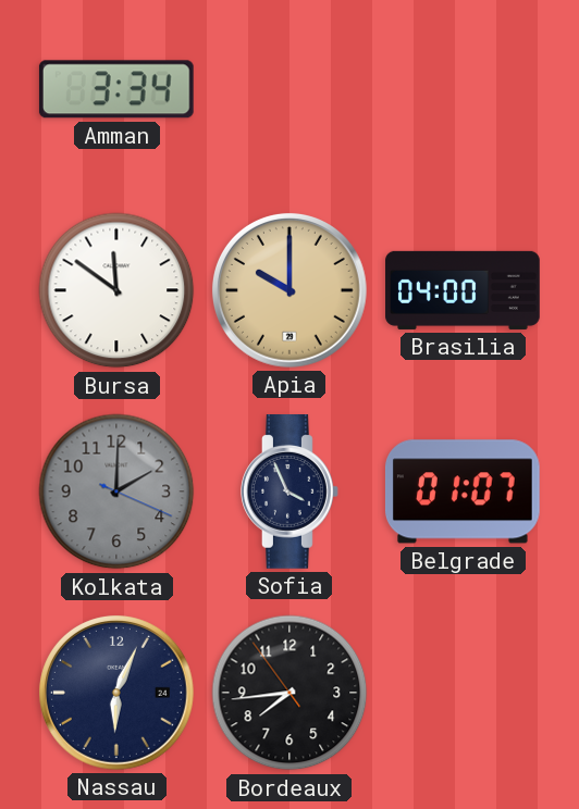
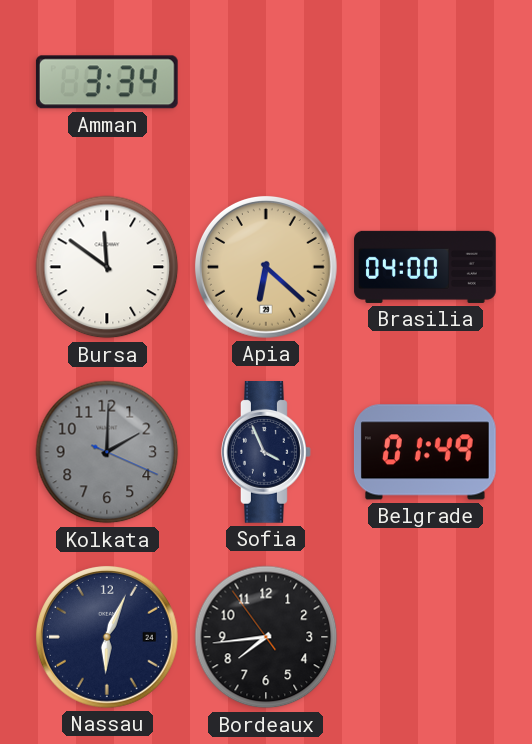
Apia: 10:00 -> 6:22
Belgrade: 01:07 -> 01:49
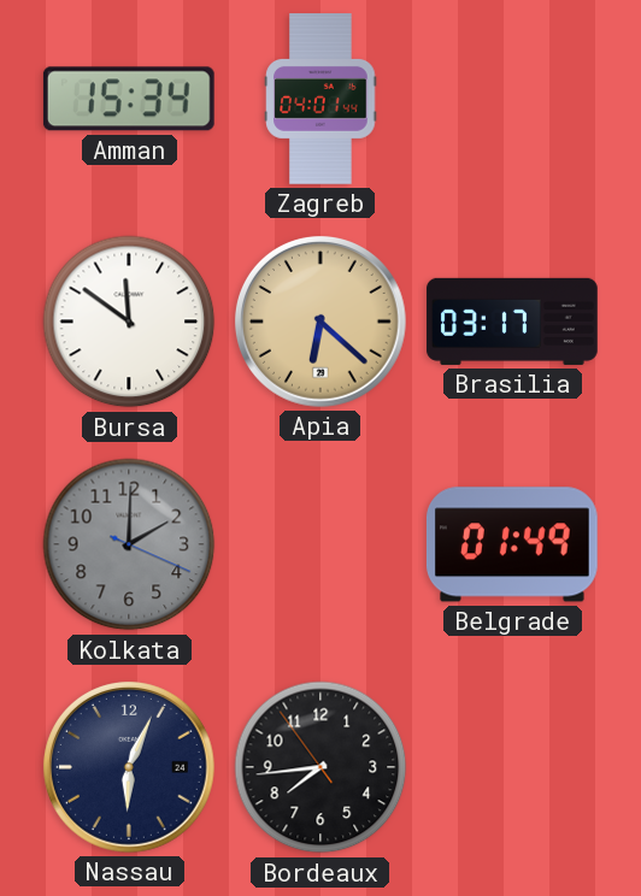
Amman: 3:34 -> 15:34
Zagreb: none -> 04:01
Brasilia: 04:00 -> 03:17
Sofia: 3:56 -> none
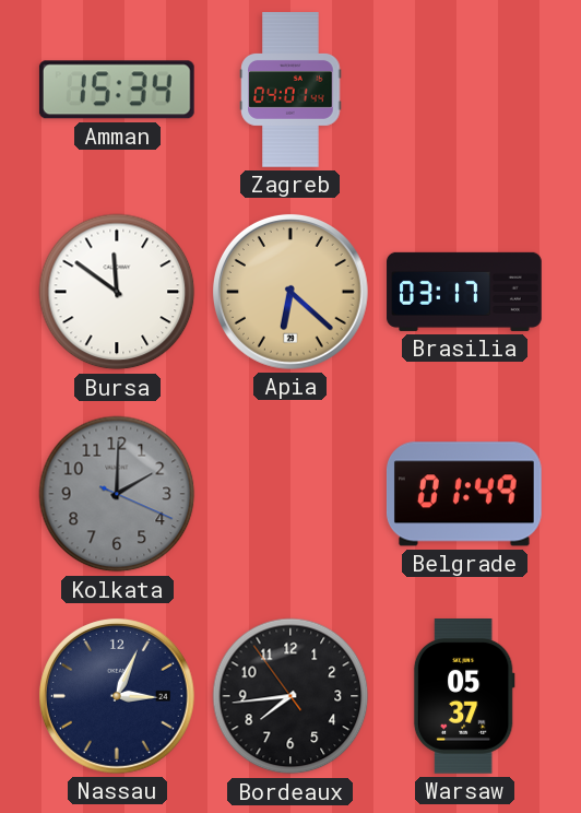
Nassau: 6:04 -> 3:04
Warsaw: none -> 05:37
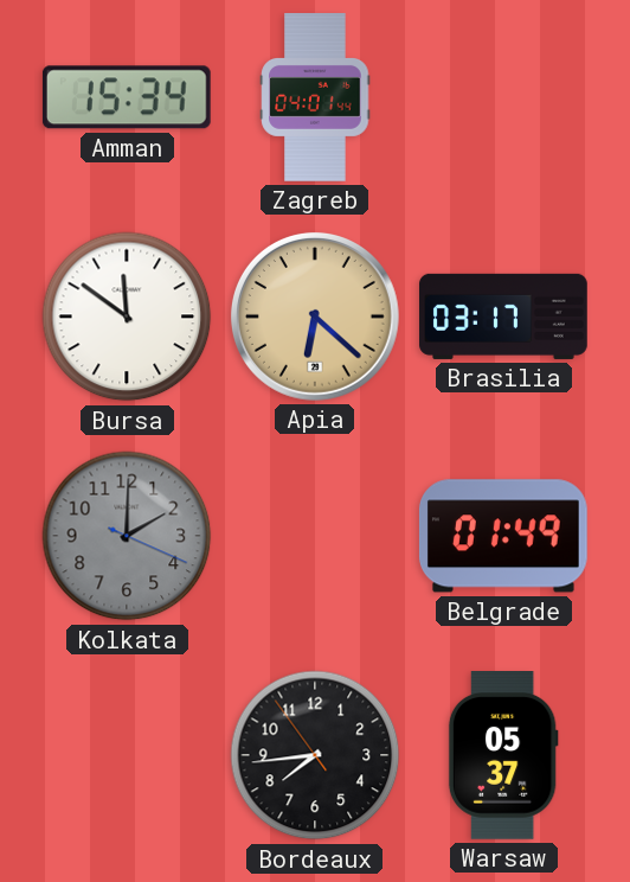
Nassau: 3:04 -> none
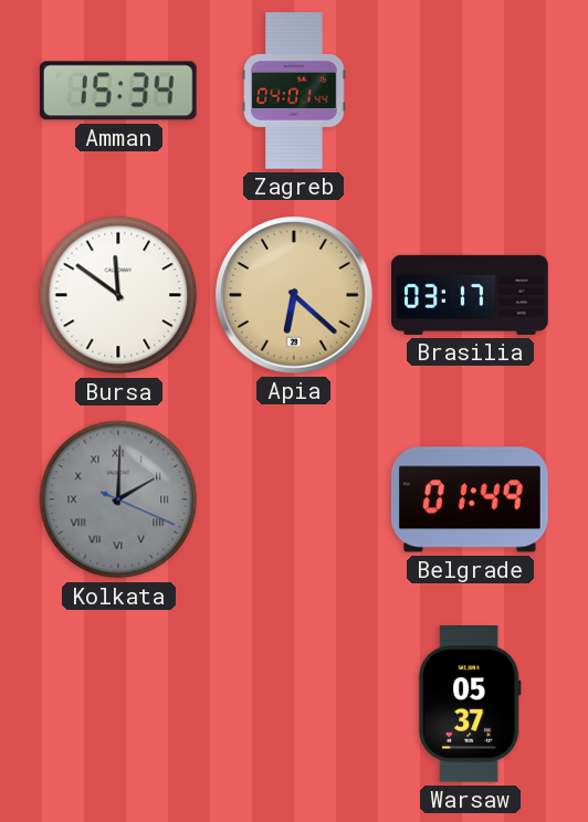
Kolkata numerals: Arabic -> Roman
Bordeaux: 7:43 -> none
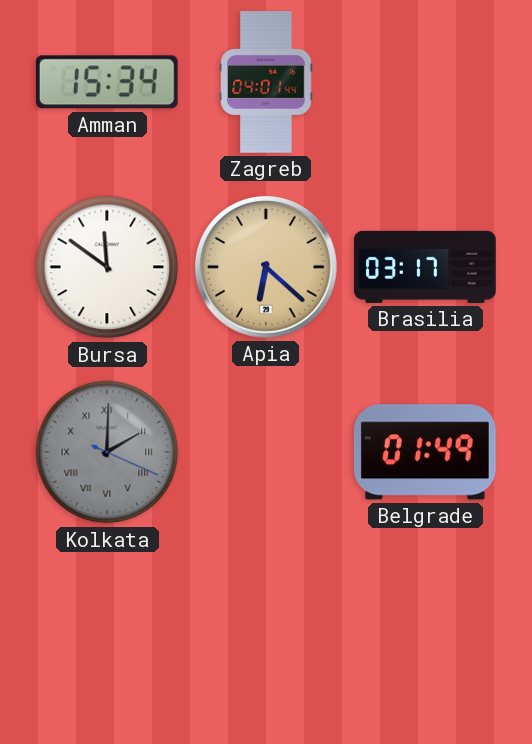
Warsaw: 05:37 -> none
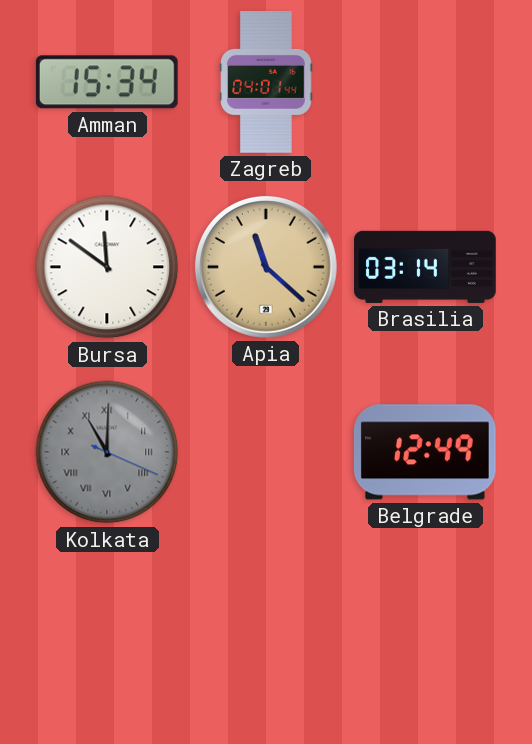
Apia: 6:22 -> 11:22
Brasilia: 03:17 -> 03:14
Kolkata: 2:00 -> 11:00
Belgrade: 01:49 -> 12:49
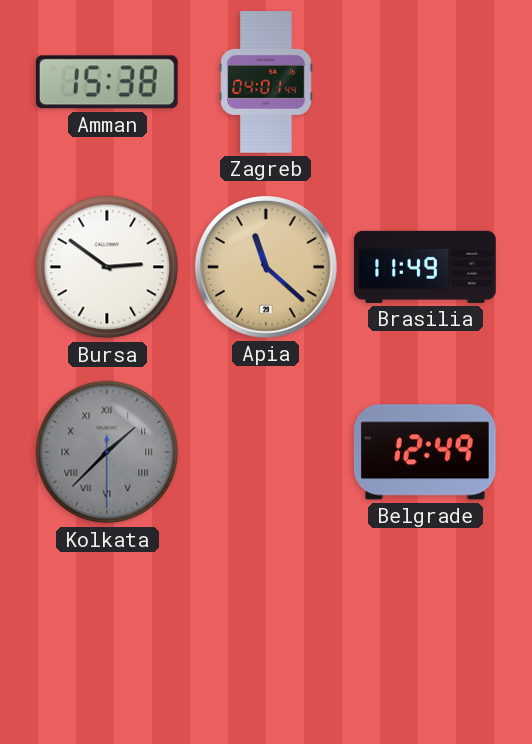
Amman: 15:34 -> 15:38
Bursa: 11:51 -> 2:51
Brasilia: 03:14 -> 11:49
Kolkata: 11:00 -> 1:37
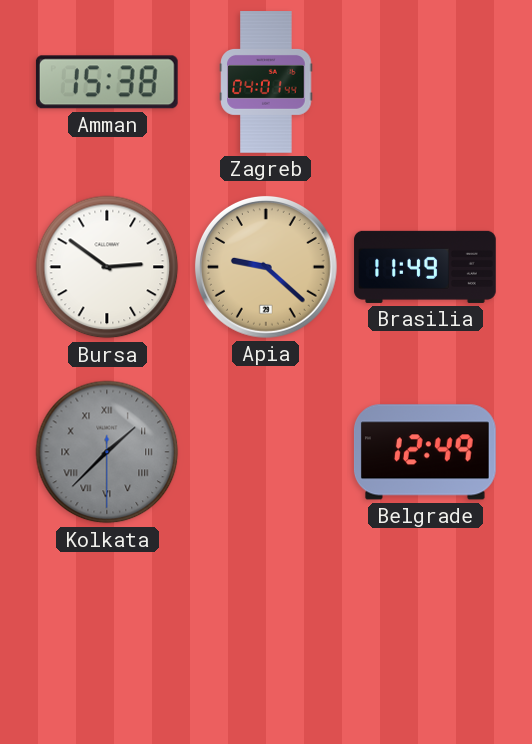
Apia: 11:22 -> 9:22
